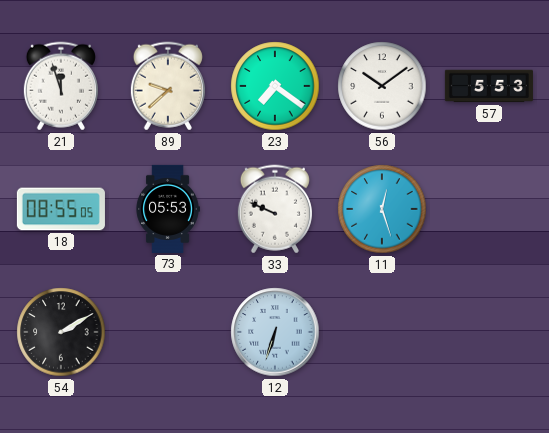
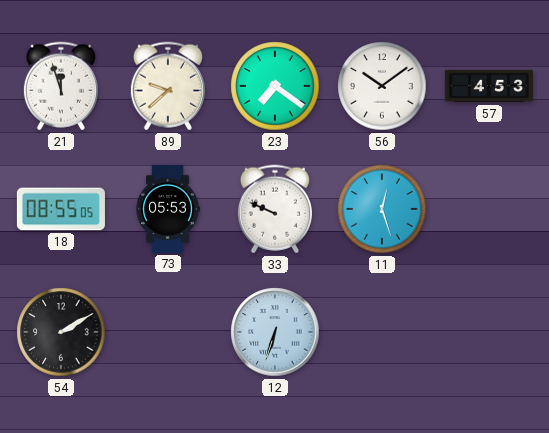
57: 5:53 -> 4:53
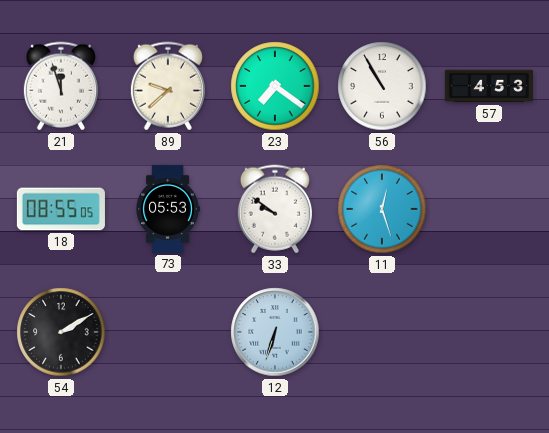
56: 10:09 -> 10:55
33: 9:49 -> 9:51
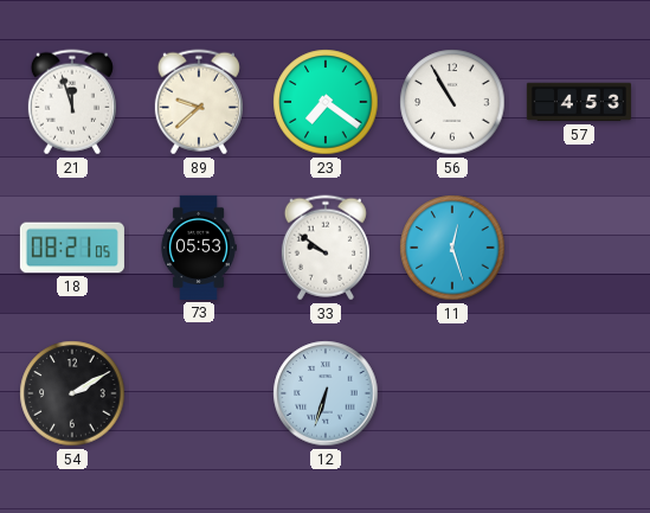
18: 08:55 -> 08:21
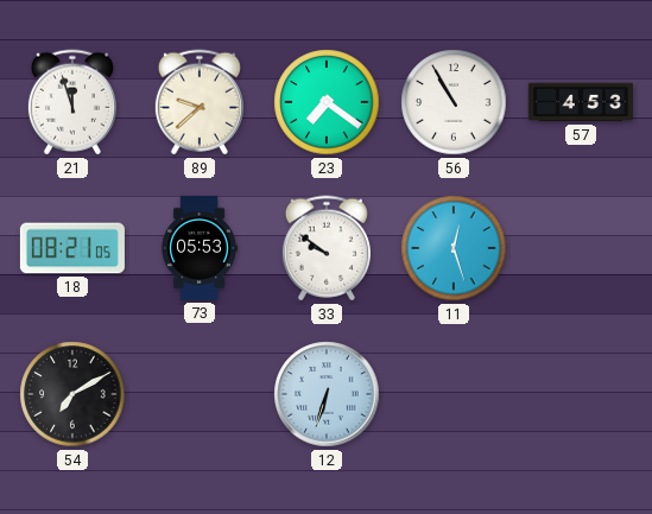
54: 2:10 -> 7:10
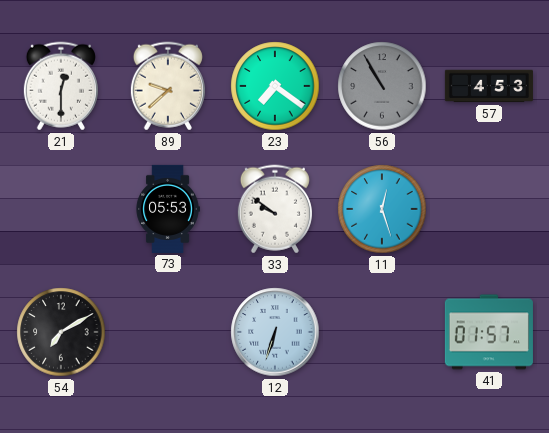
21: 11:57 -> 12:30
56 dial: white -> grey
18: 08:21 -> none
41: none -> 01:57
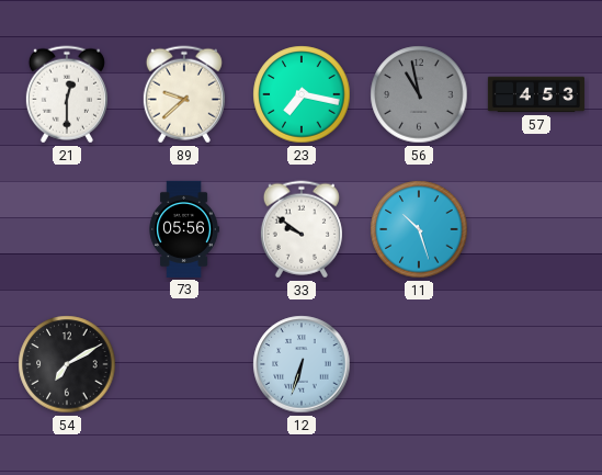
23: 7:21 -> 7:17
56: 10:55 -> 10:58
73: 05:53 -> 05:56
11: 12:27 -> 10:27
41: 01:57 -> none
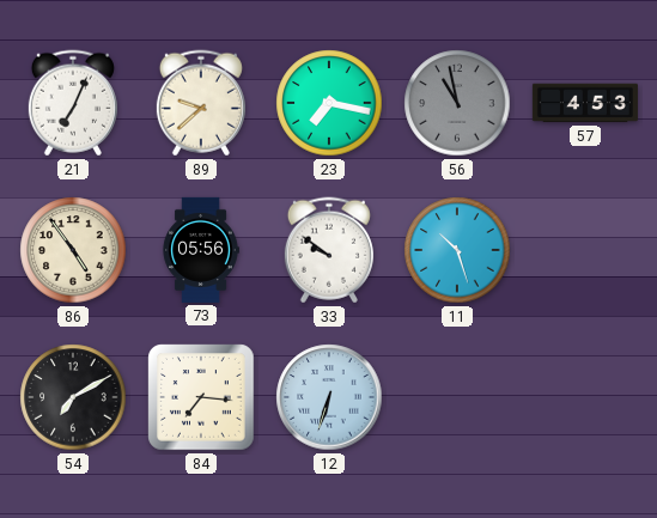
21: 12:30 -> 7:04
86: none -> 4:54
84: none -> 7:16
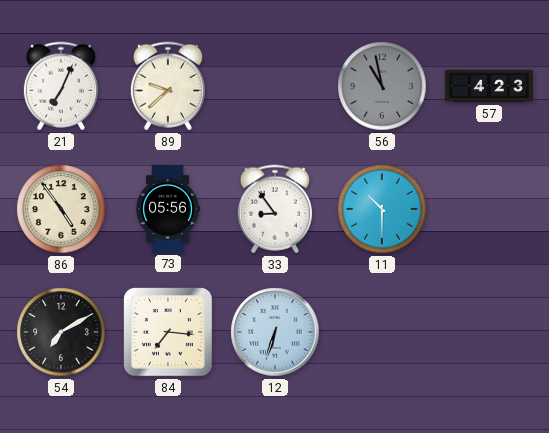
23: 7:17 -> none
57: 4:53 -> 4:23
33: 9:51 -> 8:54
11: 10:27 -> 10:30
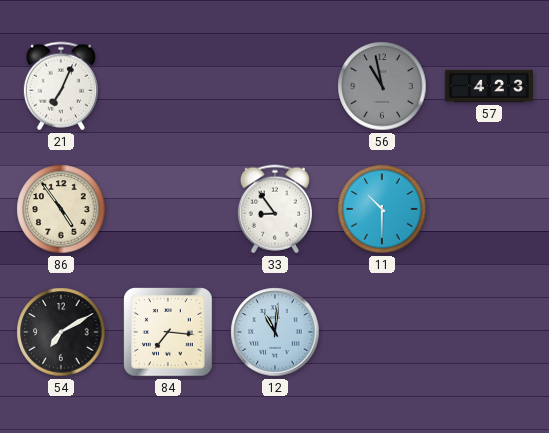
89: 9:38 -> none
73: 05:56 -> none
12: 6:33 -> 11:01
